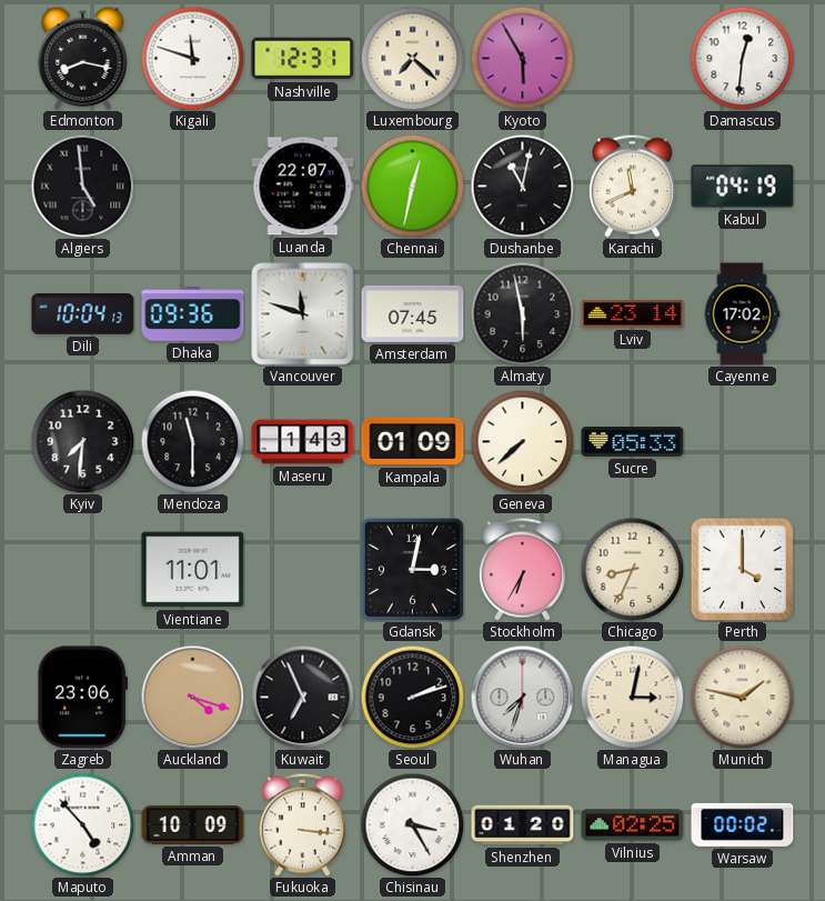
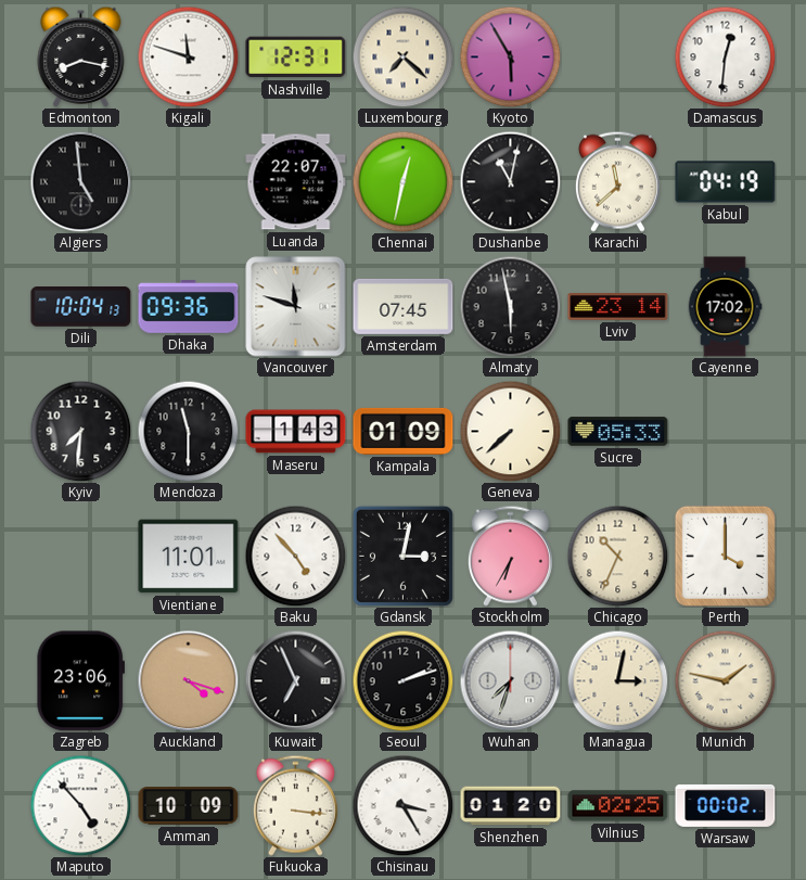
Karachi: 11:41 -> 11:38
Baku: none -> 4:53
Chicago: 8:34 -> 10:34
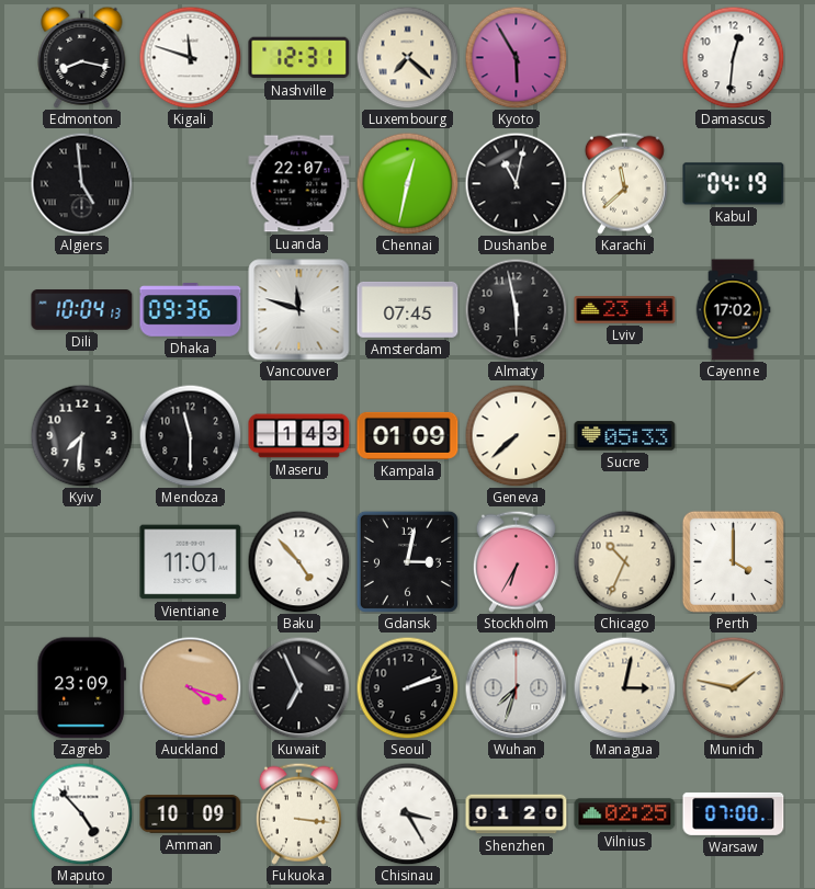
Zagreb: 23:06 -> 23:09
Warsaw: 00:02 -> 07:00
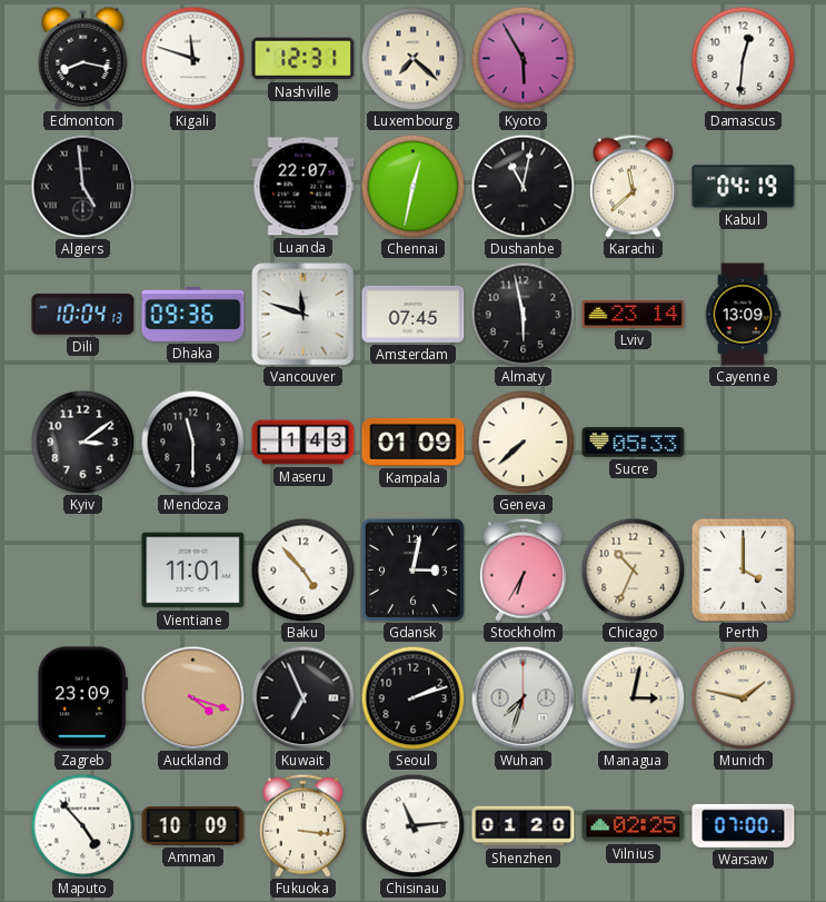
Cayenne: 17:02 -> 13:09
Kyiv: 7:31 -> 3:09
Chisinau: 3:25 -> 11:14
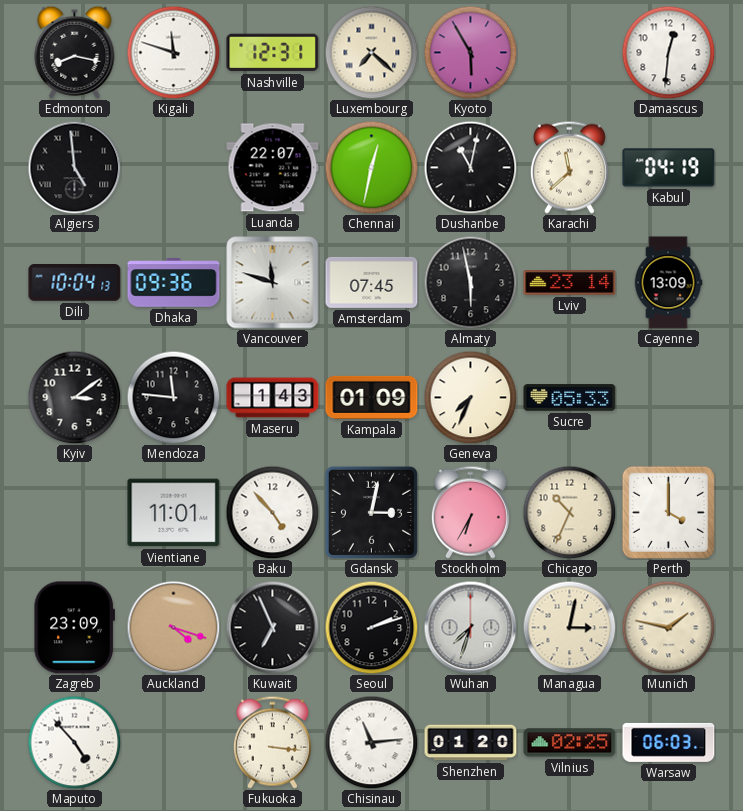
Mendoza: 11:30 -> 11:46
Geneva: 7:38 -> 7:34
Amman: 10:09 -> none
Warsaw: 07:00 -> 06:03
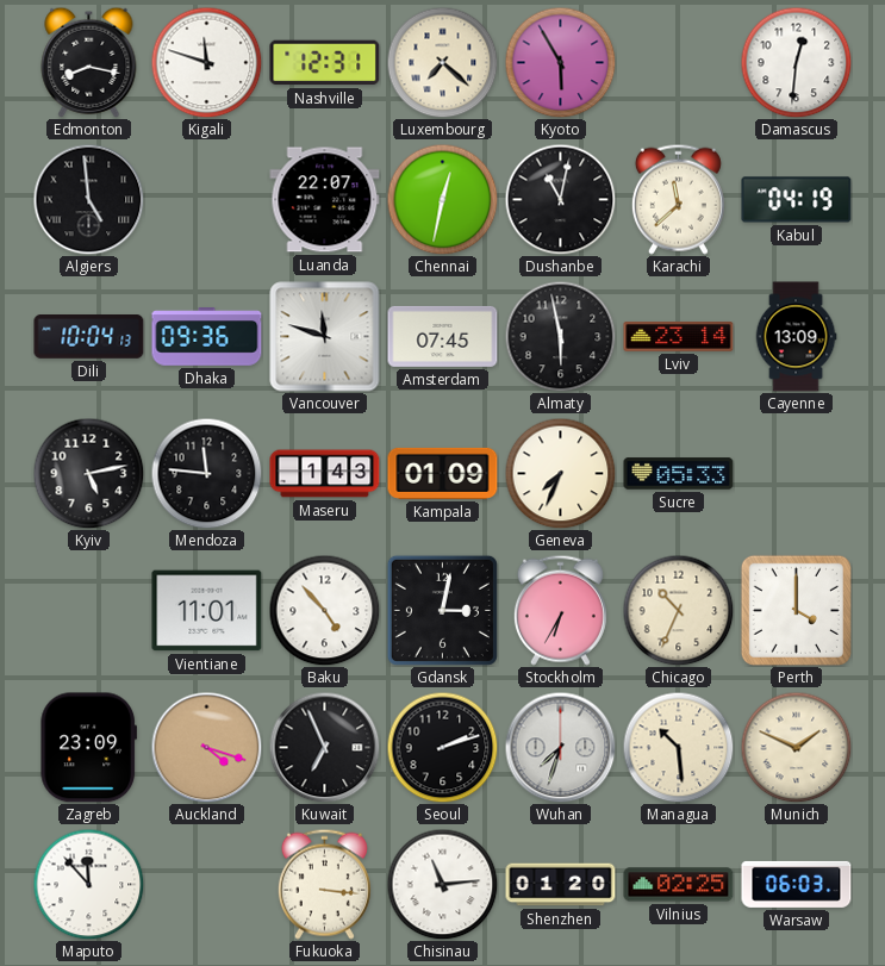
Kyiv: 3:09 -> 5:13
Managua: 3:02 -> 10:29
Munich: 1:47 -> 1:49
Maputo: 4:53 -> 11:53
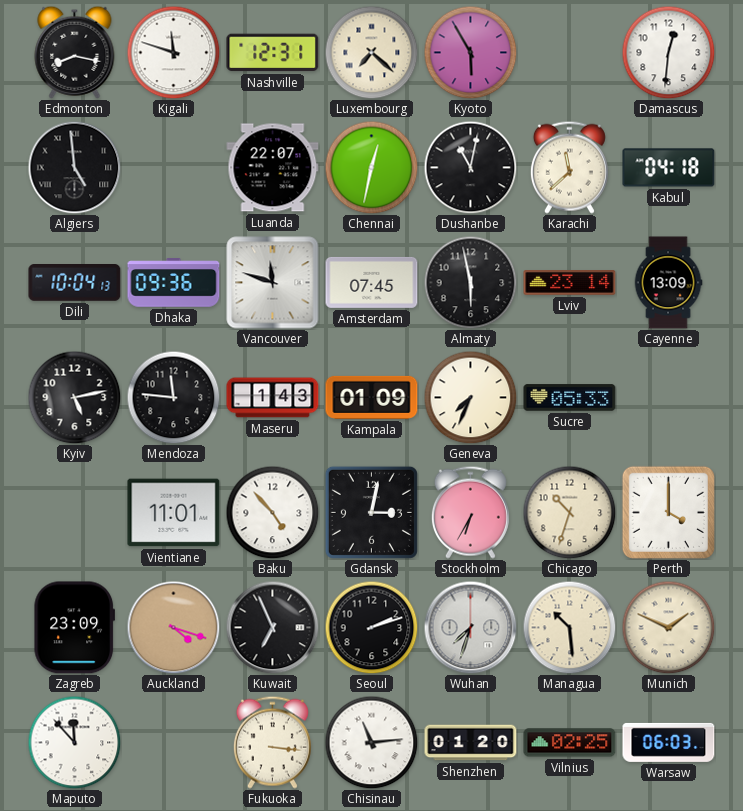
Kabul: 04:19 -> 04:18
Chicago: 10:34 -> 10:33
